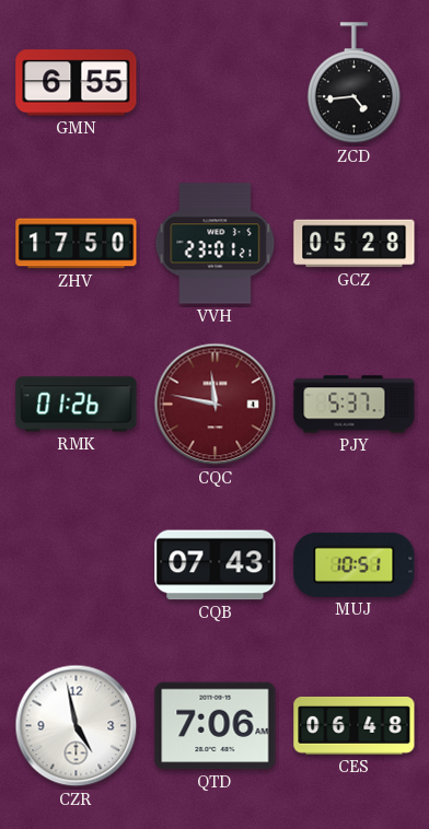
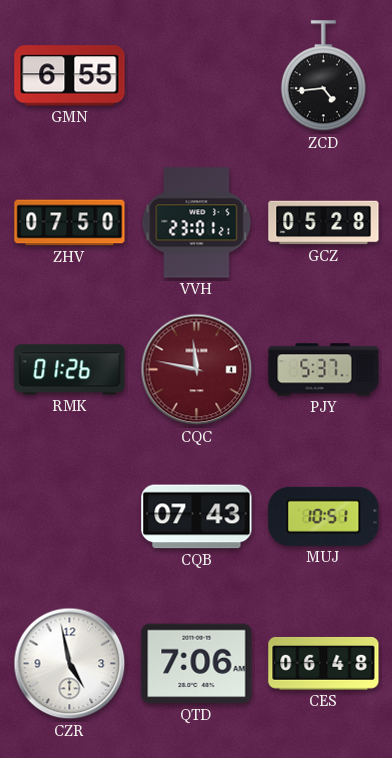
ZHV: 17:50 -> 07:50
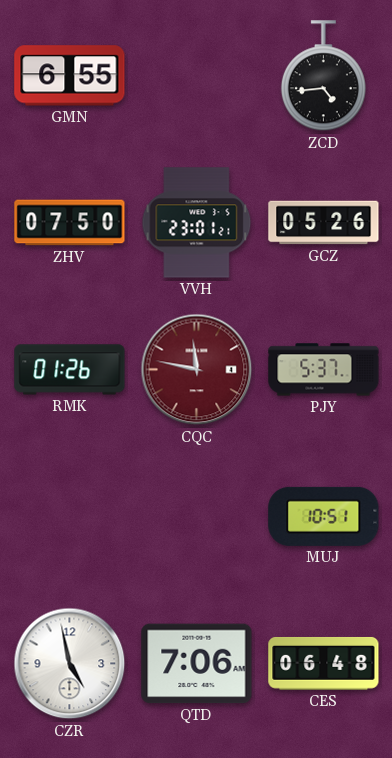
GCZ: 05:28 -> 05:26
CQB: 07:43 -> none
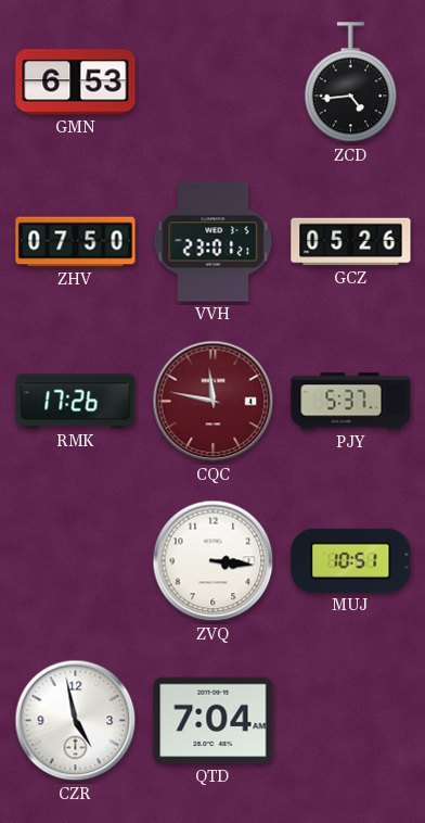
GMN: 6:55 -> 6:53
RMK: 01:26 -> 17:26
ZVQ: none -> 3:16
QTD: 7:06 -> 7:04
CES: 06:48 -> none
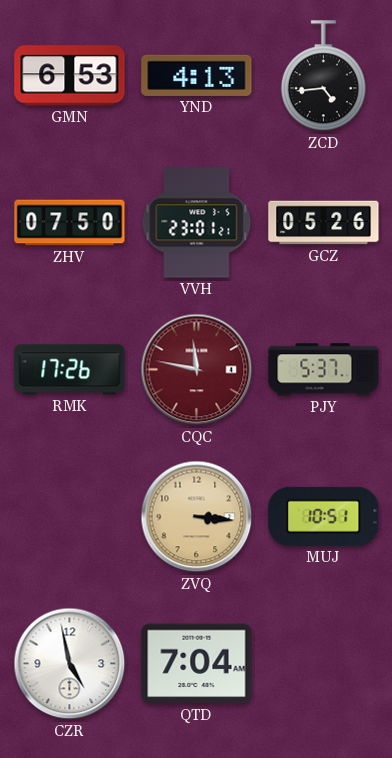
YND: none -> 4:13
ZVQ dial: white -> champagne
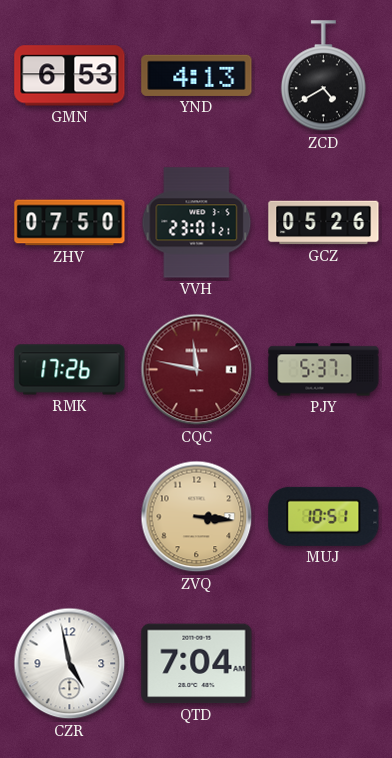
ZCD: 4:44 -> 4:40
